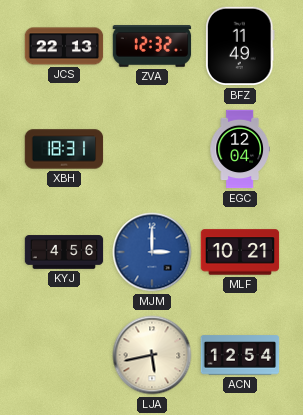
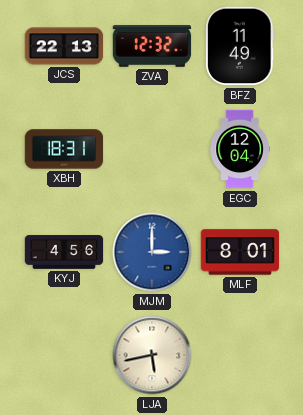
MLF: 10:21 -> 8:01
ACN: 12:54 -> none
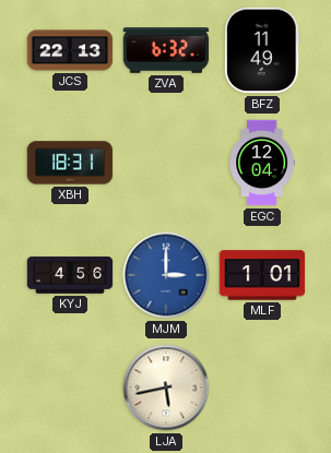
ZVA: 12:32 -> 6:32
MLF: 8:01 -> 1:01
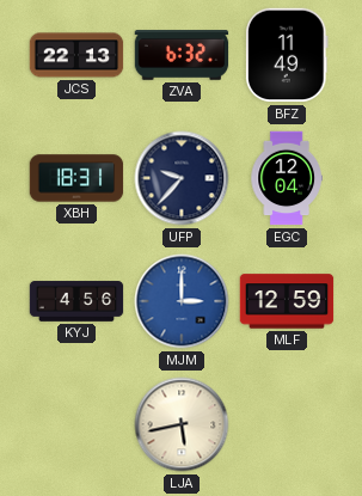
UFP: none -> 9:37
MLF: 1:01 -> 12:59
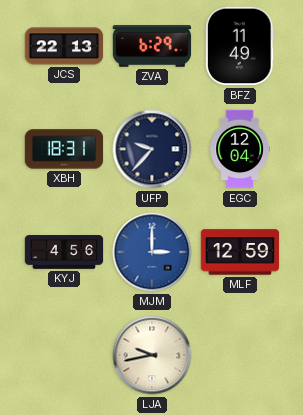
ZVA: 6:32 -> 6:29
LJA: 5:43 -> 9:43
